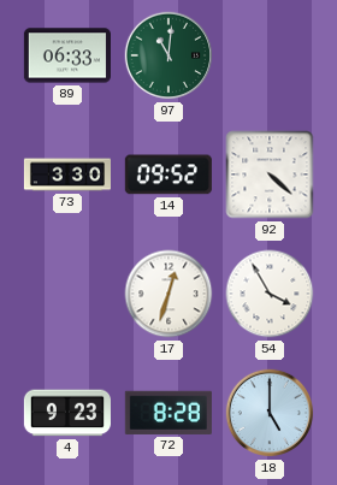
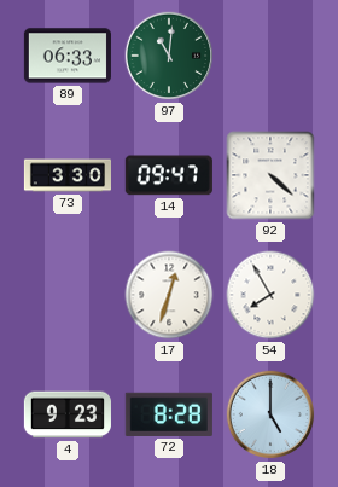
14: 09:52 -> 09:47
54: 3:55 -> 7:55
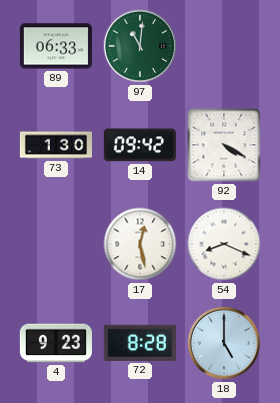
73: 3:30 -> 1:30
14: 09:47 -> 09:42
92: 4:22 -> 4:20
17: 12:33 -> 12:28
54: 7:55 -> 8:19
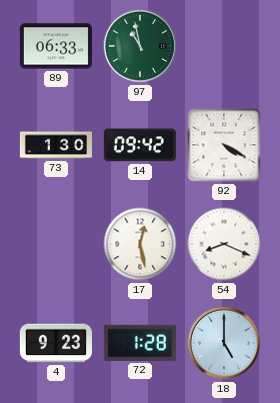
97: 11:01 -> 10:58
72: 8:28 -> 1:28
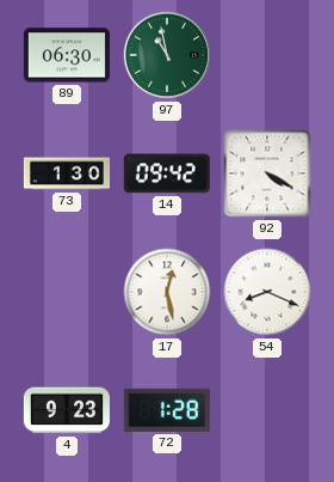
89: 06:33 -> 06:30
18: 5:00 -> none
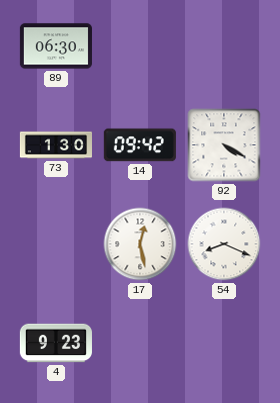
97: 10:58 -> none
72: 1:28 -> none
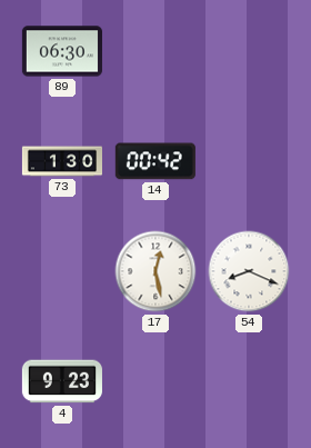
14: 09:42 -> 00:42
92: 4:20 -> none
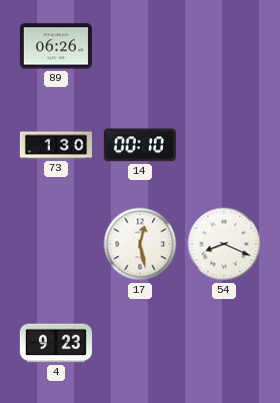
89: 06:30 -> 06:26
14: 00:42 -> 00:10
